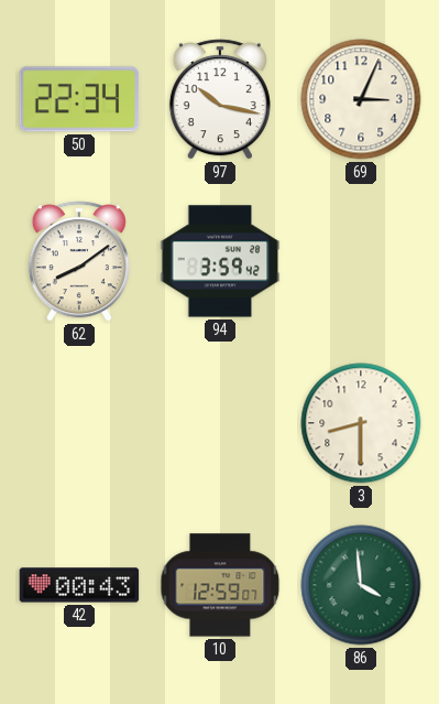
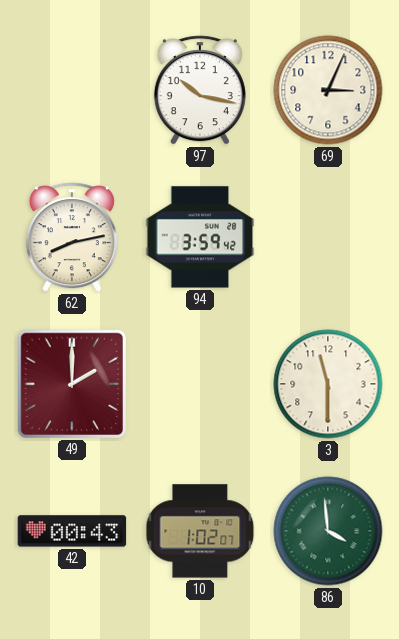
50: 22:34 -> none
62: 8:09 -> 8:13
49: none -> 2:00
3: 8:30 -> 11:30
10: 12:59 -> 1:02
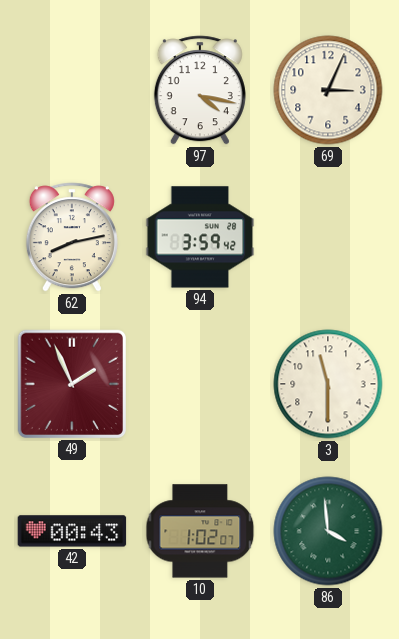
97: 10:17 -> 4:17
49: 2:00 -> 1:56
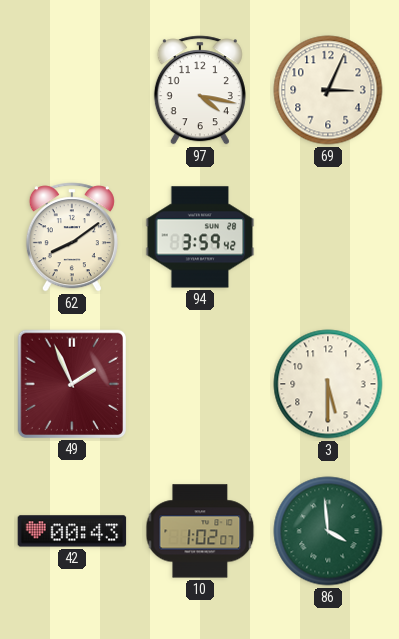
62: 8:13 -> 8:09
3: 11:30 -> 5:30
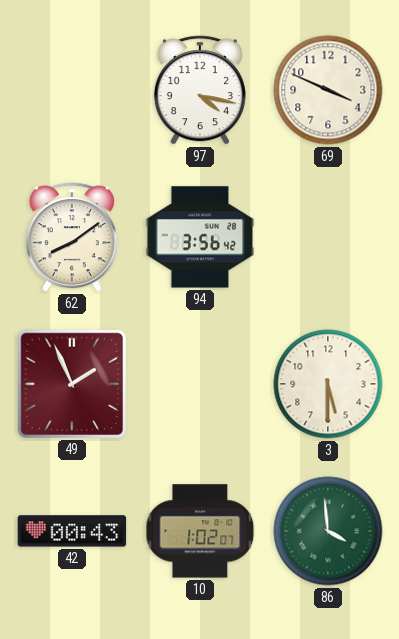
69: 3:04 -> 3:49
94: 3:59 -> 3:56
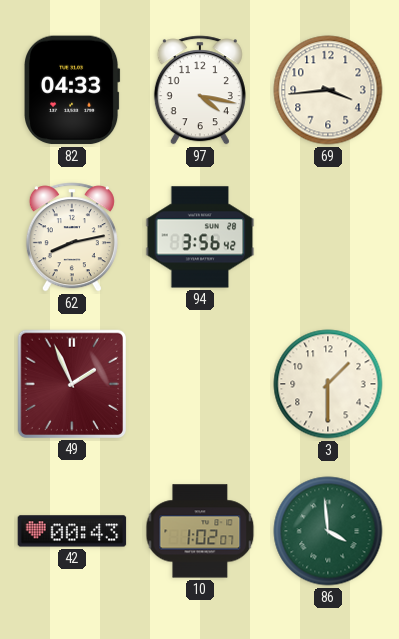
82: none -> 04:33
69: 3:49 -> 3:44
62: 8:09 -> 8:13
3: 5:30 -> 1:30
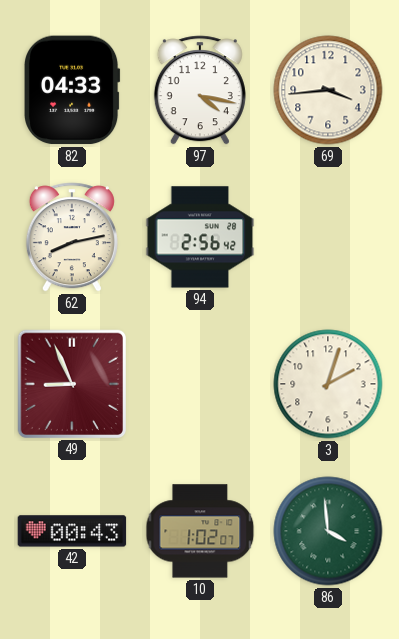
94: 3:56 -> 2:56
49: 1:56 -> 8:56
3: 1:30 -> 2:03
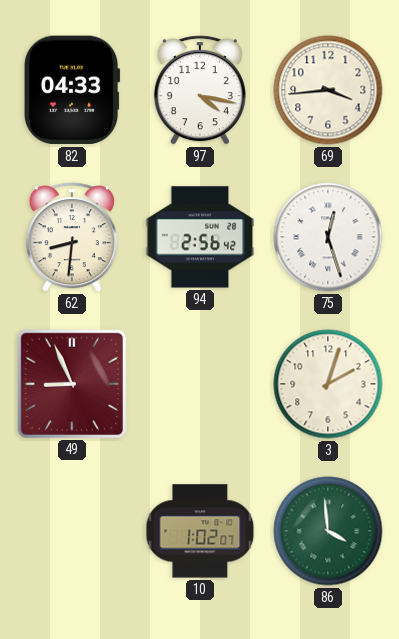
62: 8:13 -> 8:31
75: none -> 12:27
42: 00:43 -> none
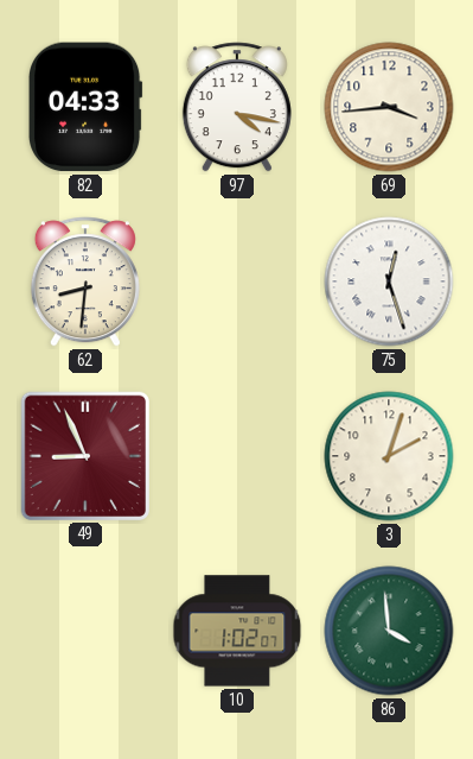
94: 2:56 -> none
